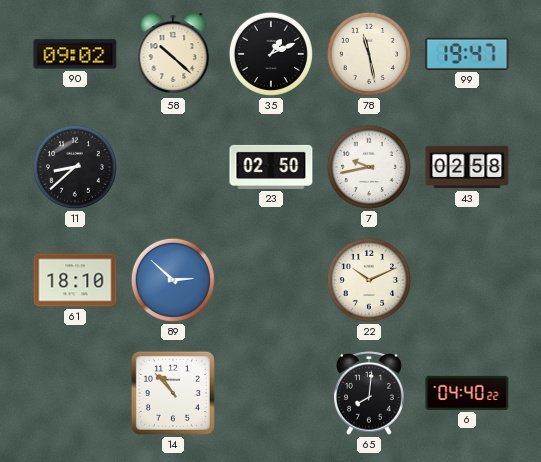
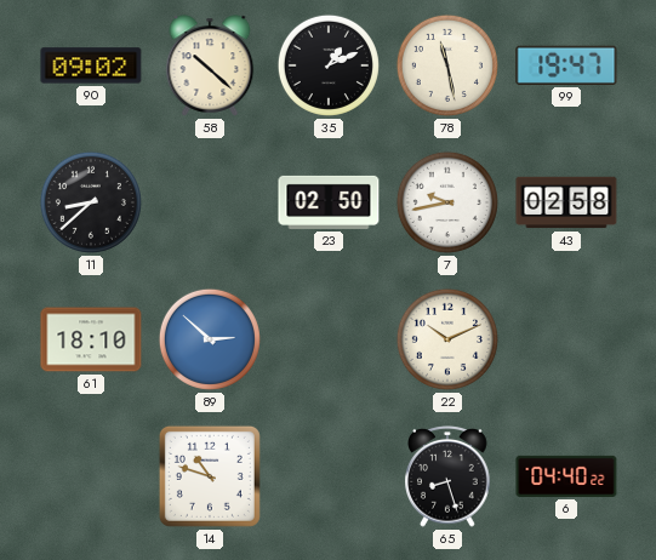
14: 10:53 -> 10:48
65: 8:01 -> 8:27
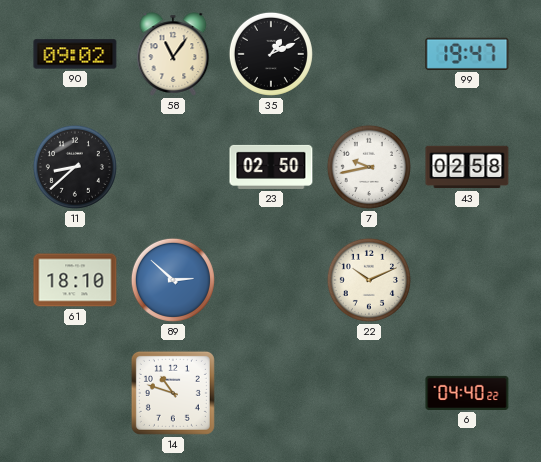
58: 10:22 -> 11:06
78: 11:28 -> none
65: 8:27 -> none
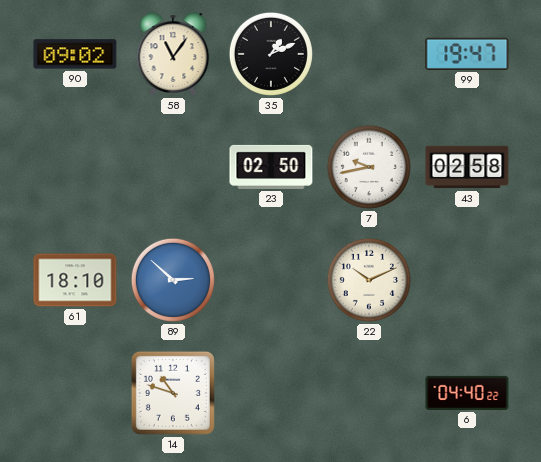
11: 8:38 -> none
